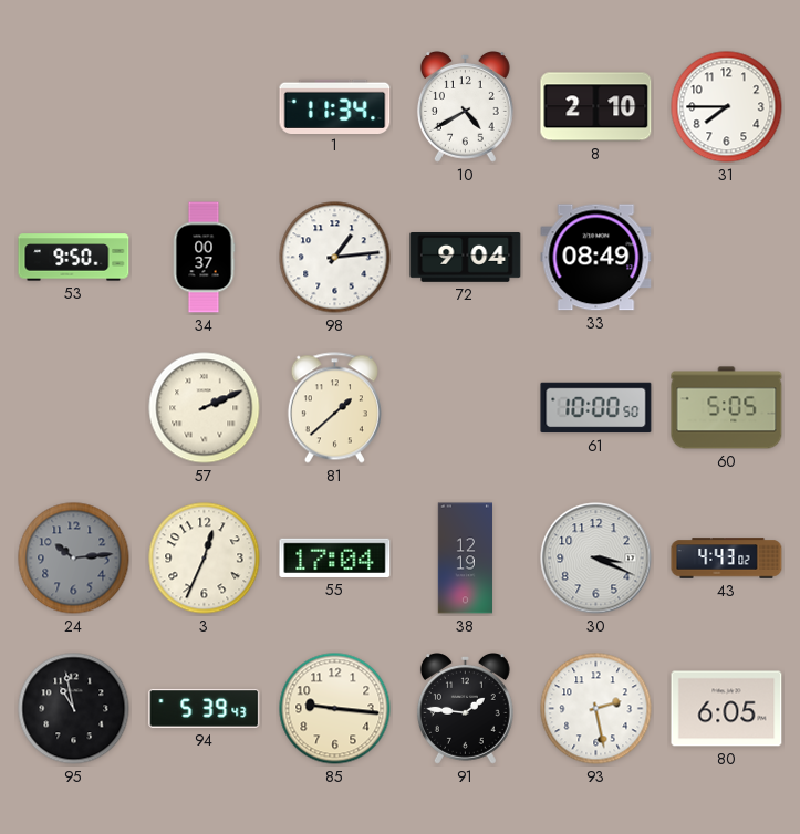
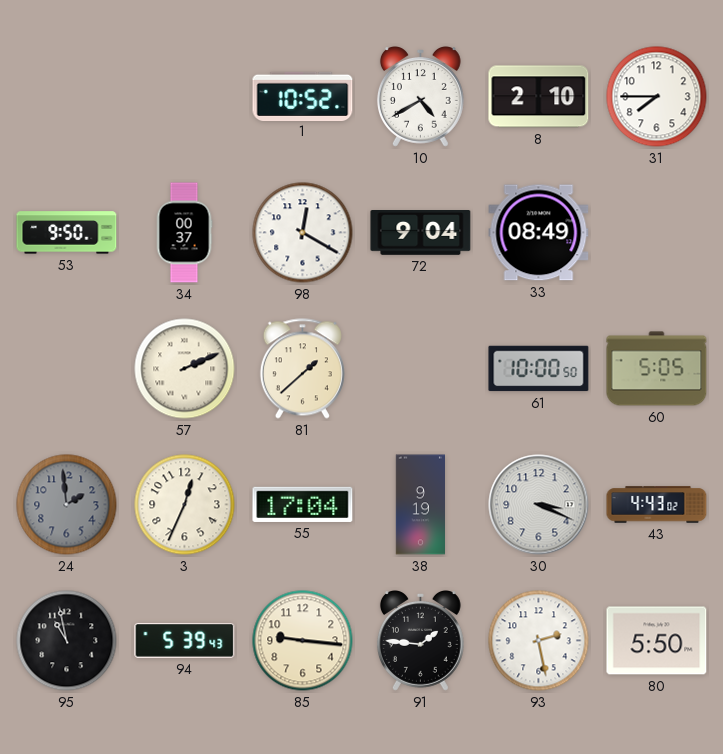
1: 11:34 -> 10:52
98: 1:14 -> 12:20
24: 10:14 -> 1:59
38: 12:19 -> 9:19
80: 6:05 -> 5:50
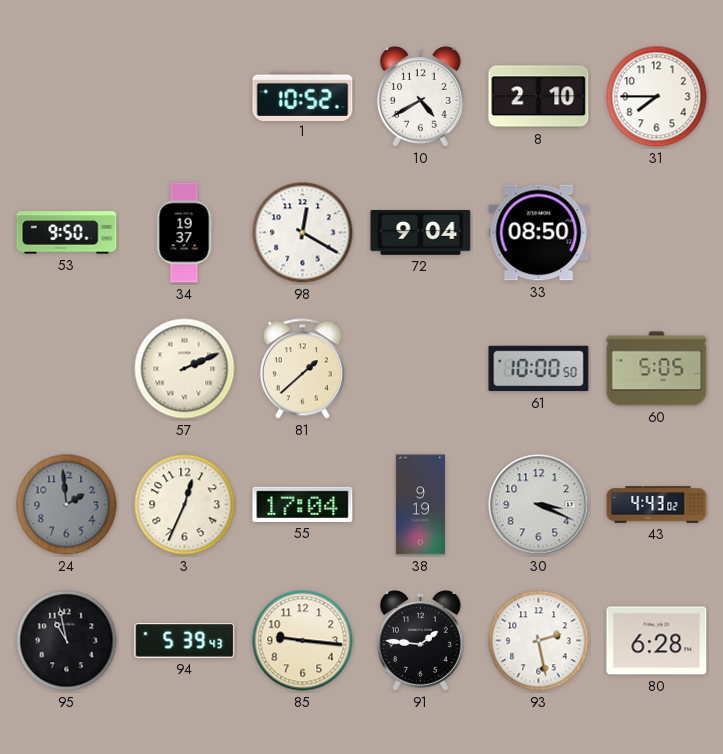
34: 00:37 -> 19:37
33: 08:49 -> 08:50
80: 5:50 -> 6:28
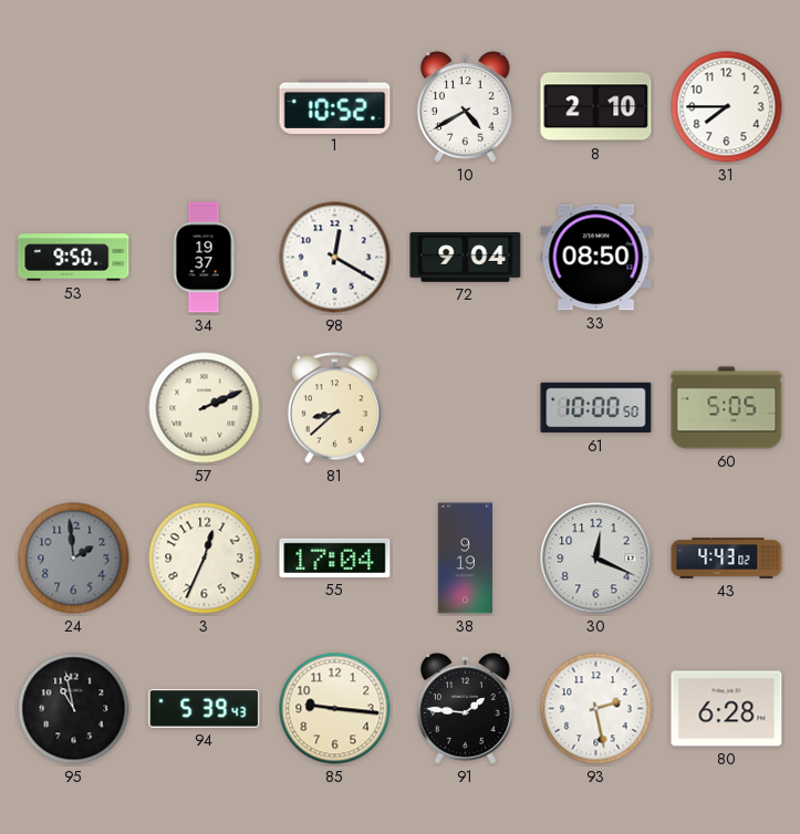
81: 1:38 -> 8:38
30: 3:19 -> 12:19
